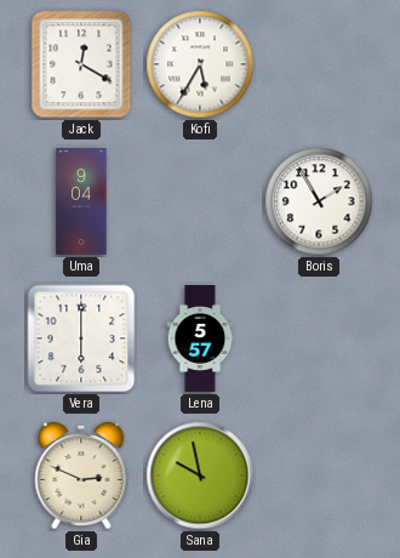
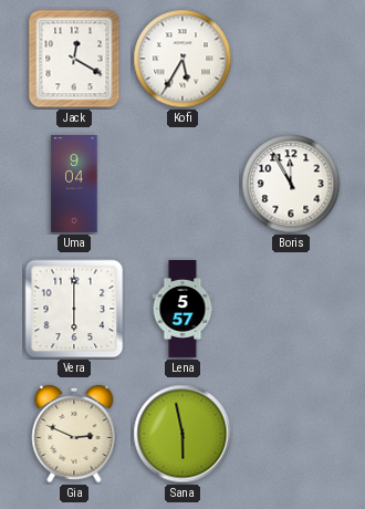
Boris: 1:55 -> 11:55
Sana: 9:58 -> 5:58
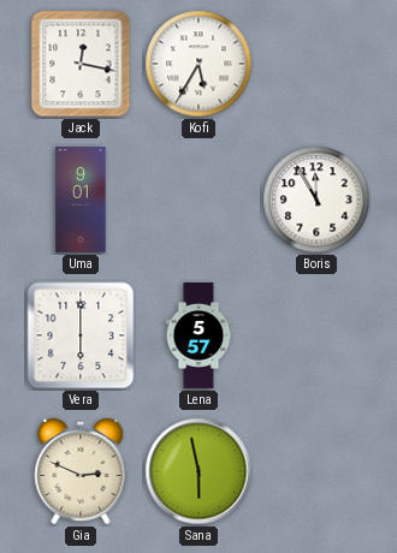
Jack: 12:20 -> 12:17
Uma: 9:04 -> 9:01
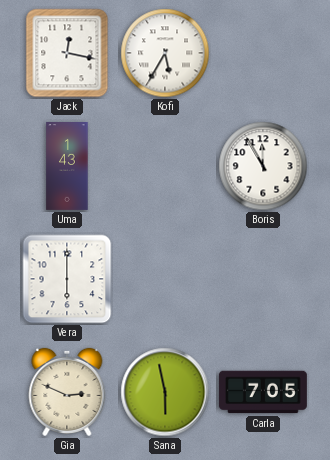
Uma: 9:01 -> 1:43
Lena: 5:57 -> none
Carla: none -> 7:05
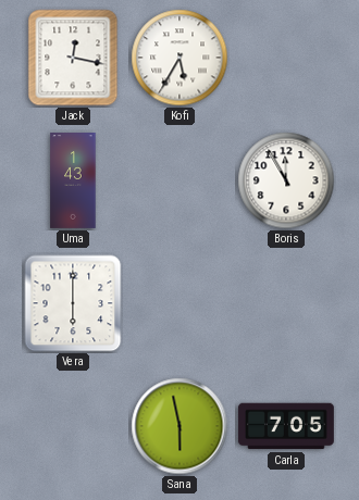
Gia: 2:49 -> none
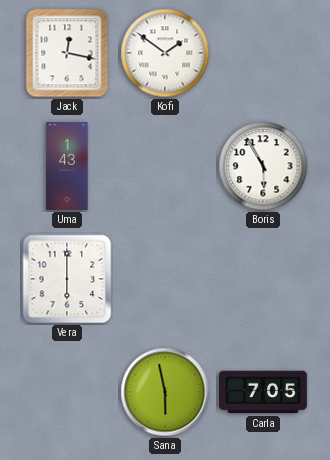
Kofi: 5:35 -> 1:51
Boris: 11:55 -> 5:55
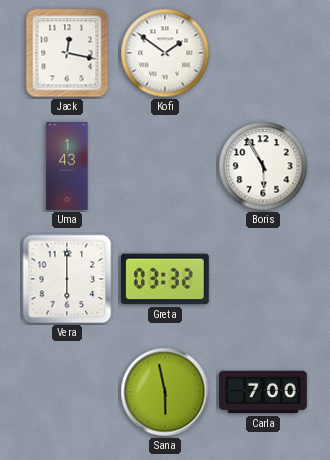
Greta: none -> 03:32
Carla: 7:05 -> 7:00
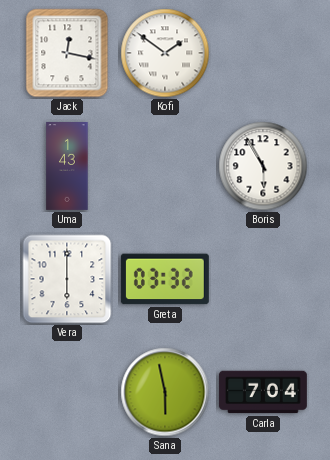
Carla: 7:00 -> 7:04
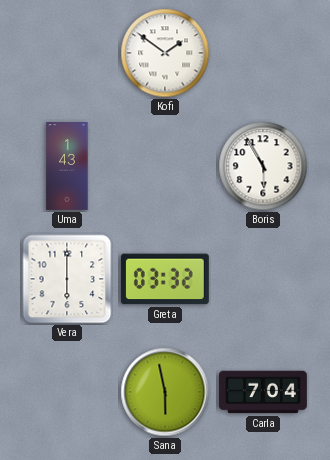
Jack: 12:17 -> none
